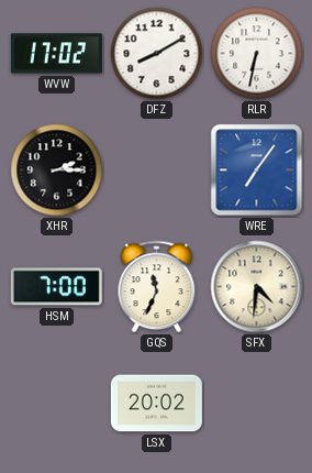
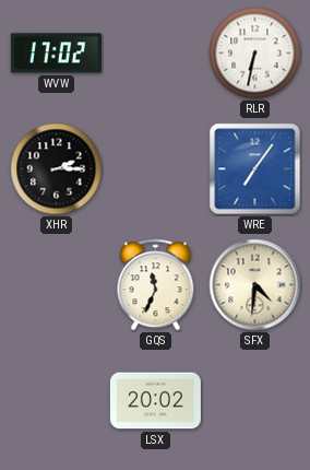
DFZ: 8:10 -> none
HSM: 7:00 -> none
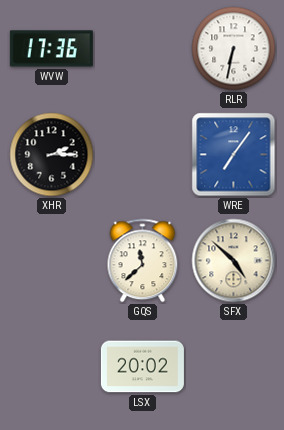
WVW: 17:02 -> 17:36
GQS: 11:34 -> 11:38
SFX: 4:31 -> 4:52
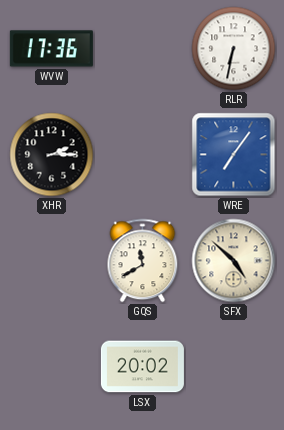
GQS: 11:38 -> 11:40
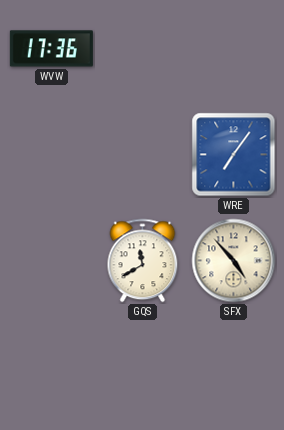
RLR: 6:32 -> none
XHR: 2:15 -> none
SFX: 4:52 -> 4:53
LSX: 20:02 -> none
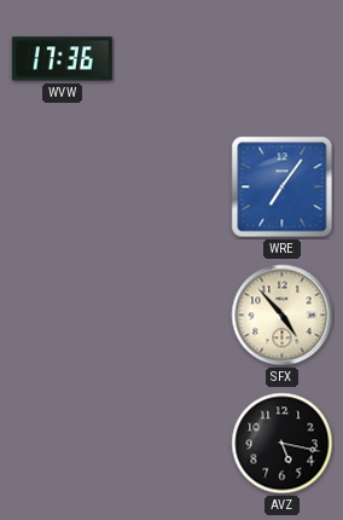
GQS: 11:40 -> none
AVZ: none -> 5:17
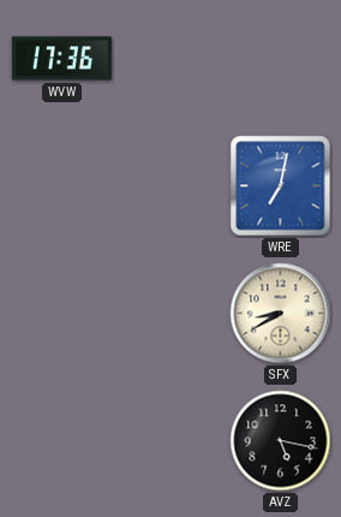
WRE: 7:06 -> 7:02
SFX: 4:53 -> 8:40
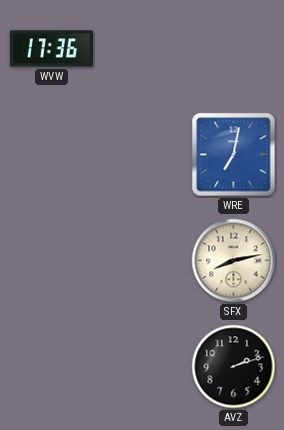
SFX: 8:40 -> 8:13
AVZ: 5:17 -> 2:12
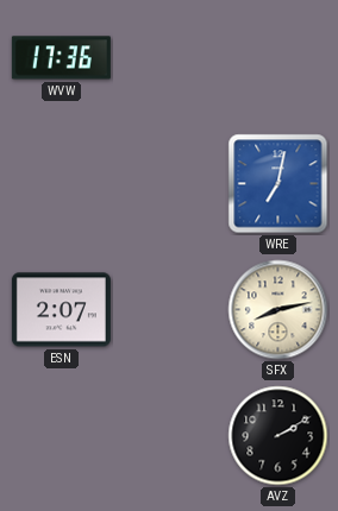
ESN: none -> 2:07
AVZ: 2:12 -> 2:10
